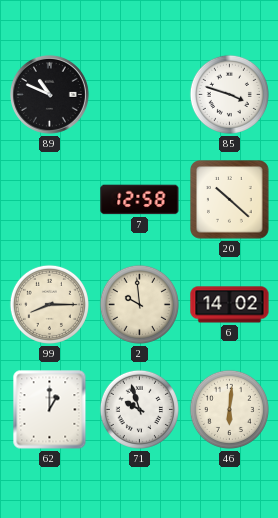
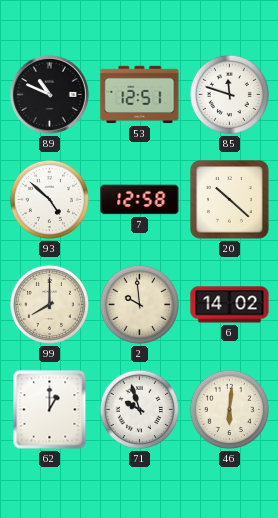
53: none -> 12:51
85: 3:48 -> 11:48
93: none -> 4:52
99: 8:15 -> 8:00
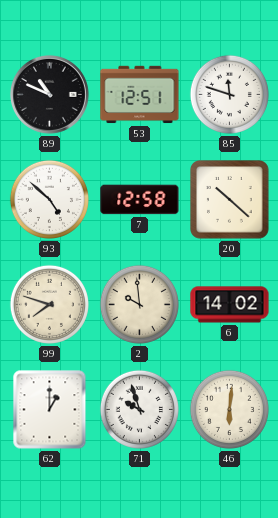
99: 8:00 -> 7:48
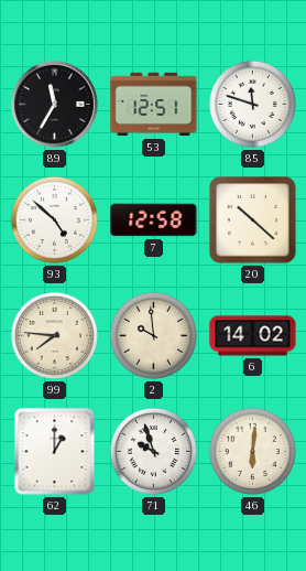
89: 10:49 -> 11:35
99: 7:48 -> 7:46
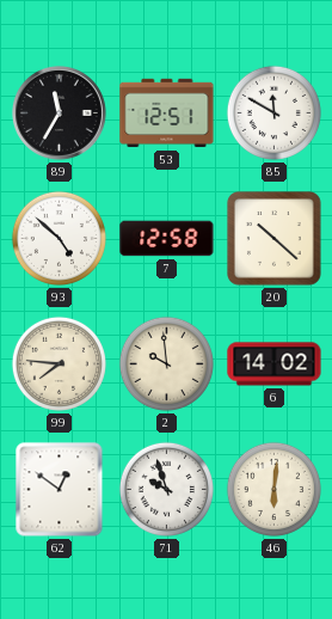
85: 11:48 -> 11:50
62: 1:00 -> 12:51
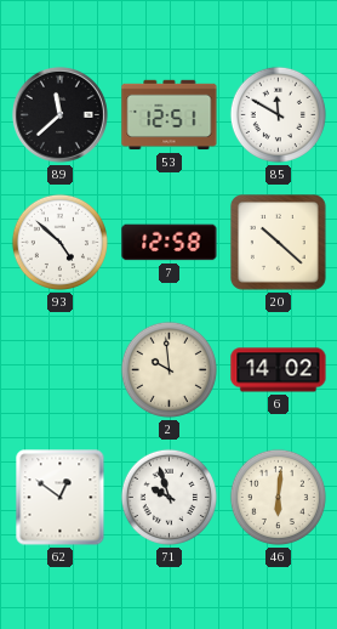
89: 11:35 -> 11:38
99: 7:46 -> none
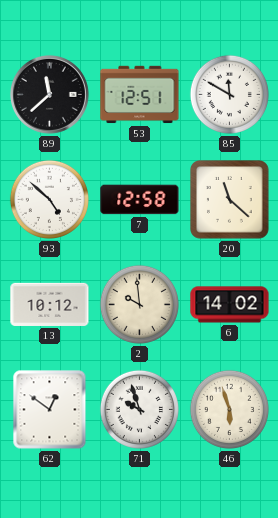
20: 10:22 -> 11:22
13: none -> 10:12
46: 6:01 -> 5:57
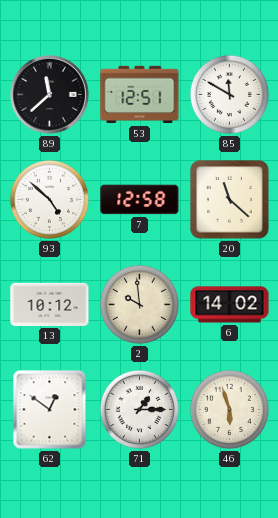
71: 9:57 -> 1:15
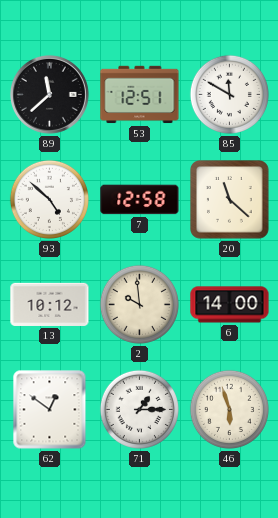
6: 14:02 -> 14:00
